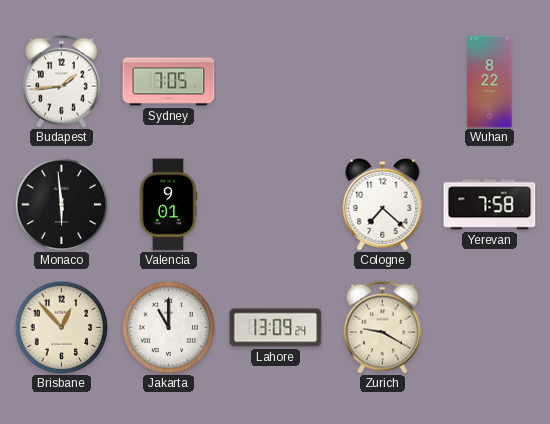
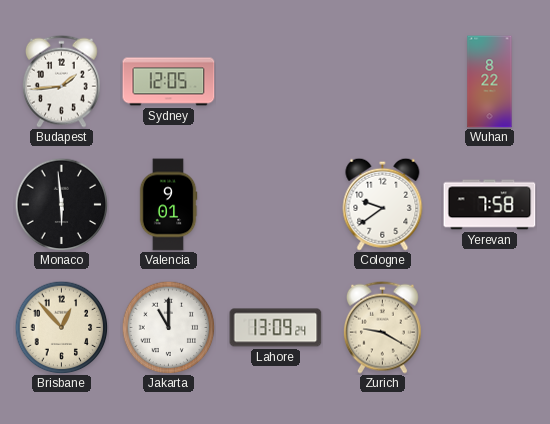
Sydney: 7:05 -> 12:05
Cologne: 7:22 -> 9:39
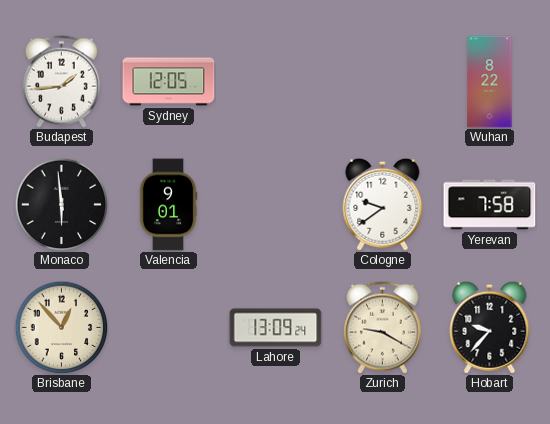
Jakarta: 11:00 -> none
Hobart: none -> 9:37
